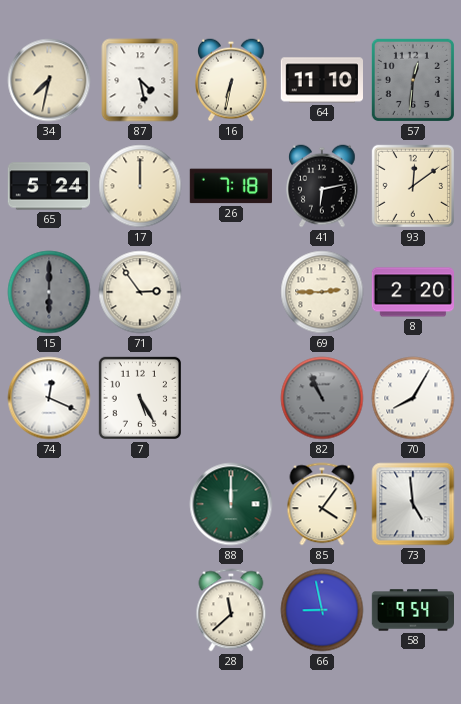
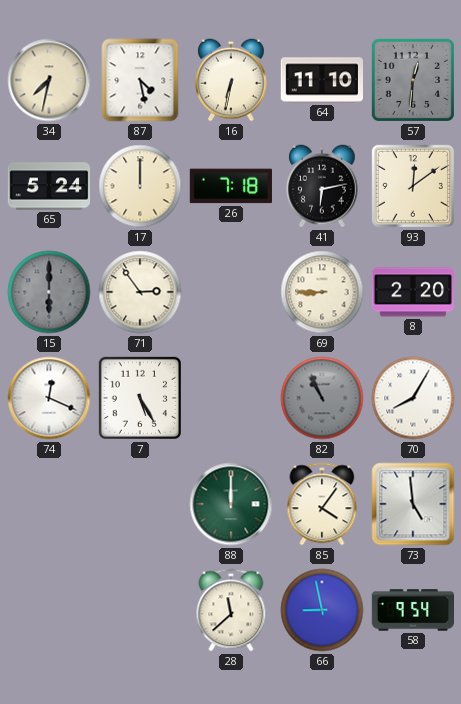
69: 2:45 -> 8:45
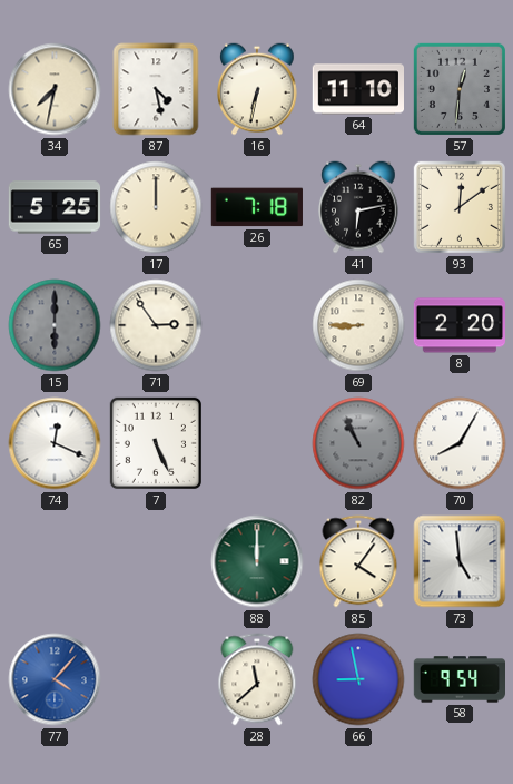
65: 5:24 -> 5:25
7: 5:25 -> 5:26
77: none -> 4:07
